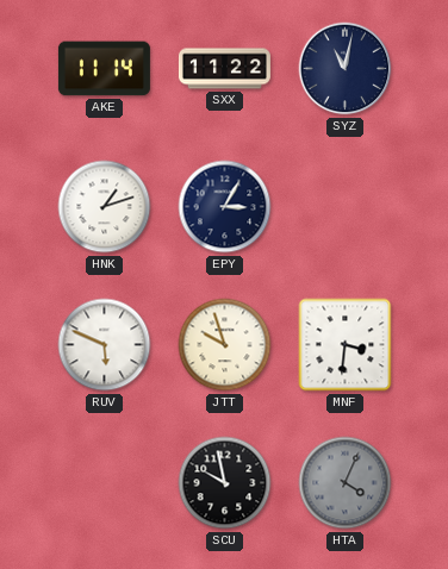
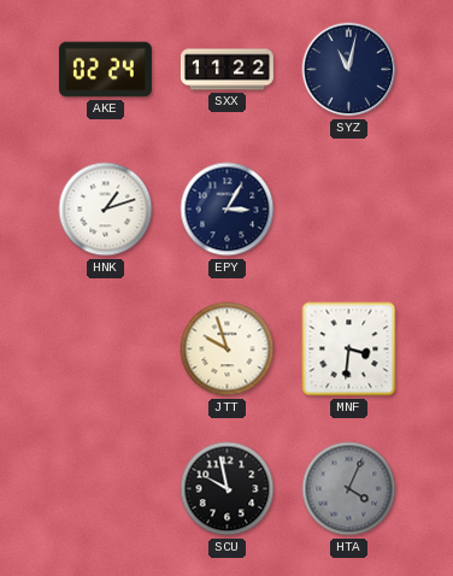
AKE: 11:14 -> 02:24
RUV: 5:49 -> none
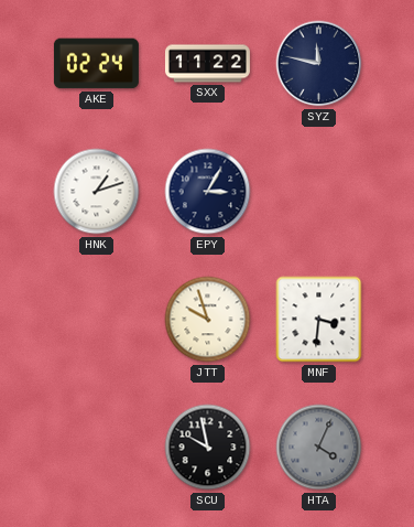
SYZ: 11:02 -> 11:47
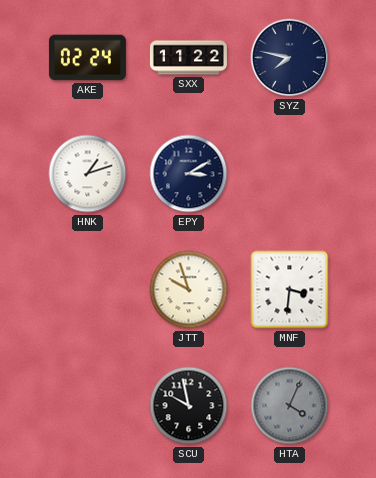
SYZ: 11:47 -> 7:47
EPY: 3:05 -> 3:10
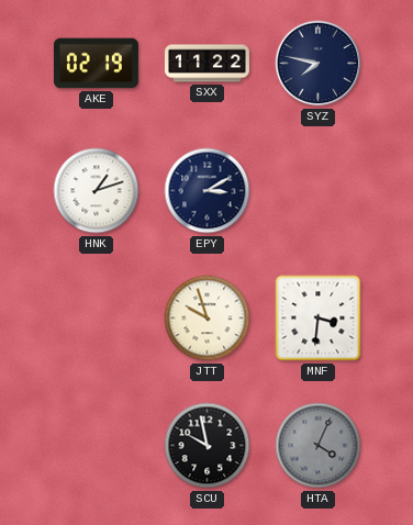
AKE: 02:24 -> 02:19
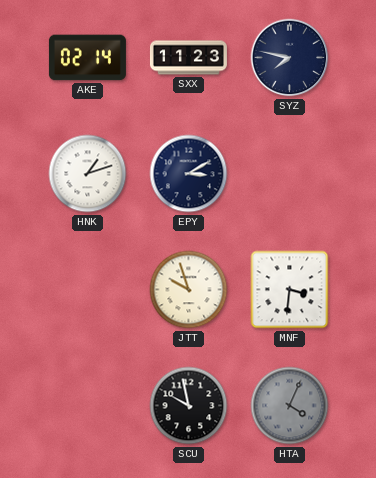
AKE: 02:19 -> 02:14
SXX: 11:22 -> 11:23
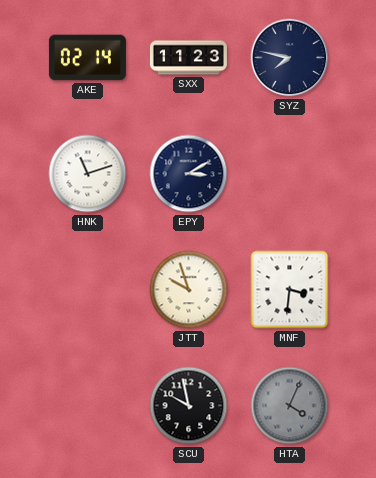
HNK: 1:12 -> 11:12
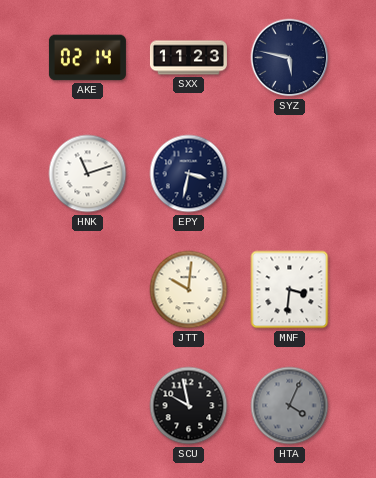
SYZ: 7:47 -> 5:47
EPY: 3:10 -> 3:32
JTT: 9:57 -> 10:01
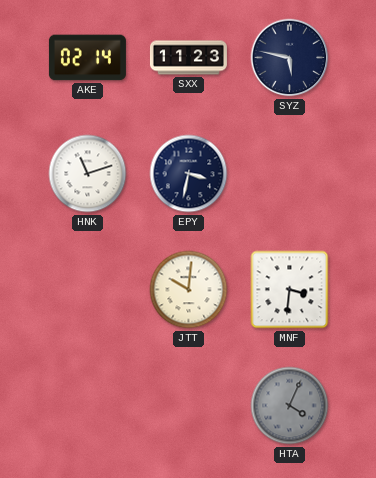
SCU: 9:58 -> none
